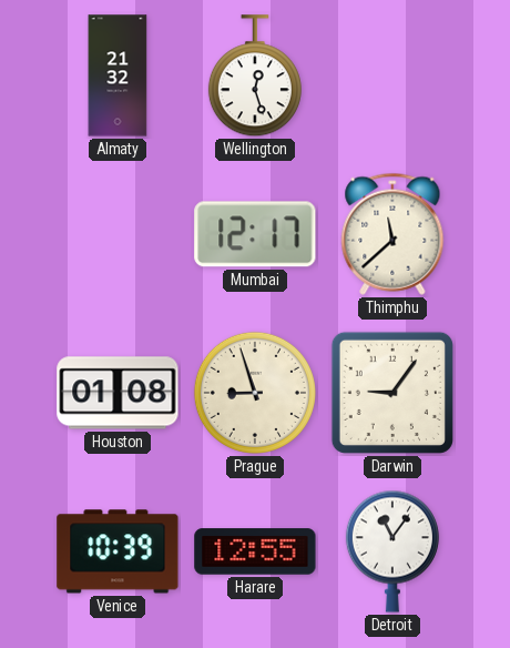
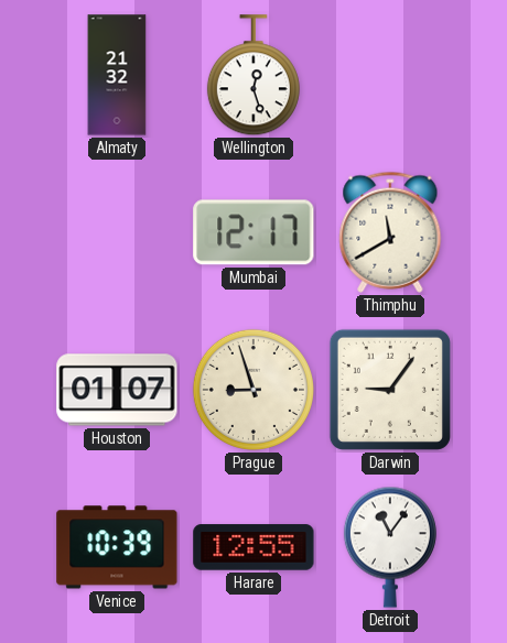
Thimphu: 11:38 -> 11:40
Houston: 01:08 -> 01:07
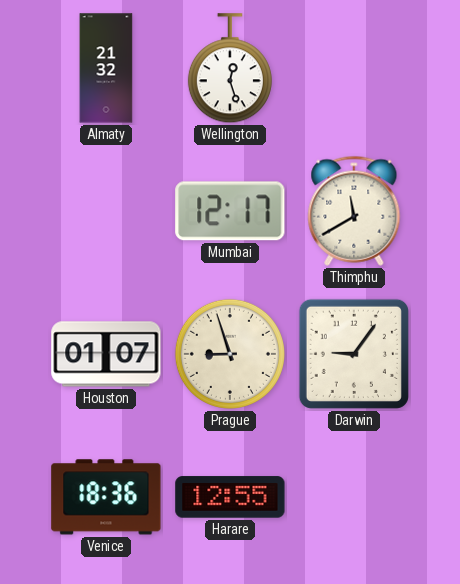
Venice: 10:39 -> 18:36
Detroit: 11:06 -> none
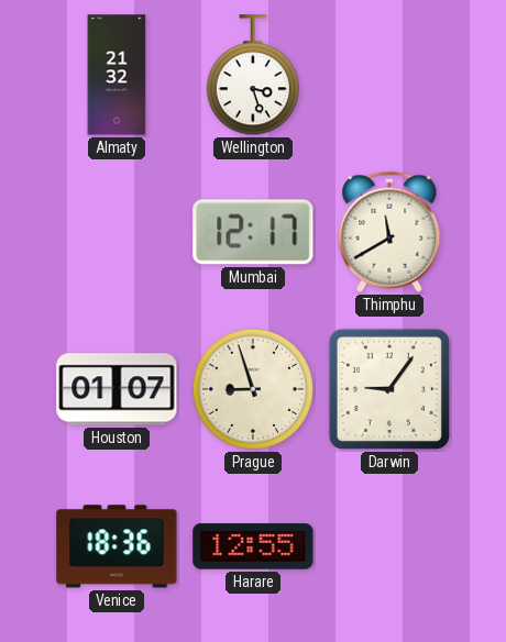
Wellington: 12:27 -> 3:27
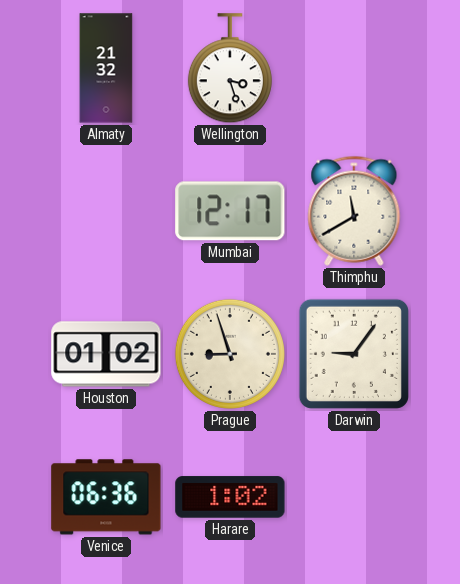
Houston: 01:07 -> 01:02
Venice: 18:36 -> 06:36
Harare: 12:55 -> 1:02
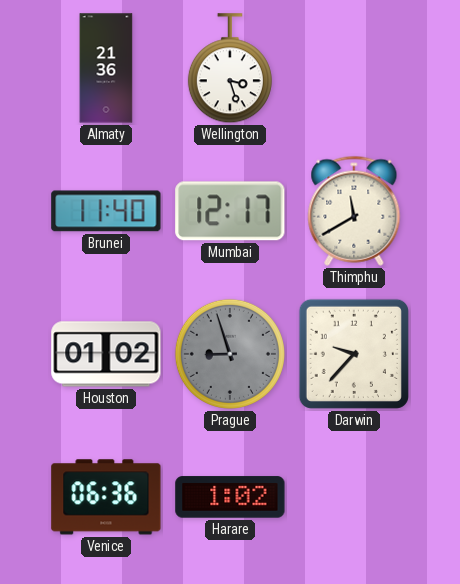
Almaty: 21:32 -> 21:36
Brunei: none -> 11:40
Prague dial: cream -> grey
Darwin: 9:06 -> 9:37
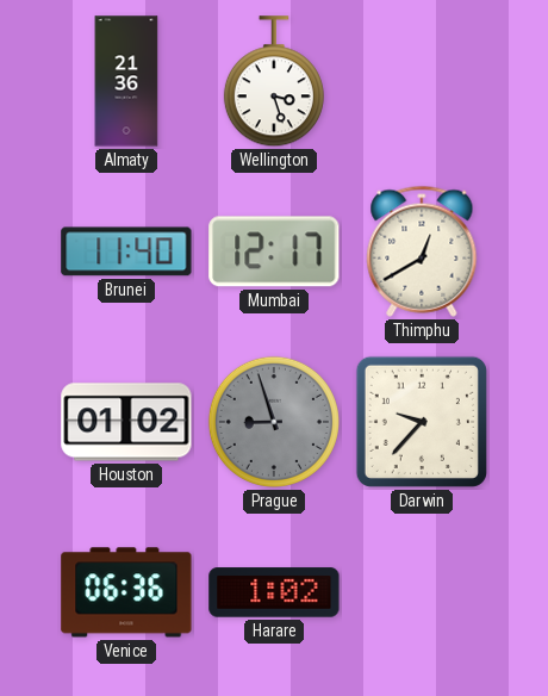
Thimphu: 11:40 -> 12:40
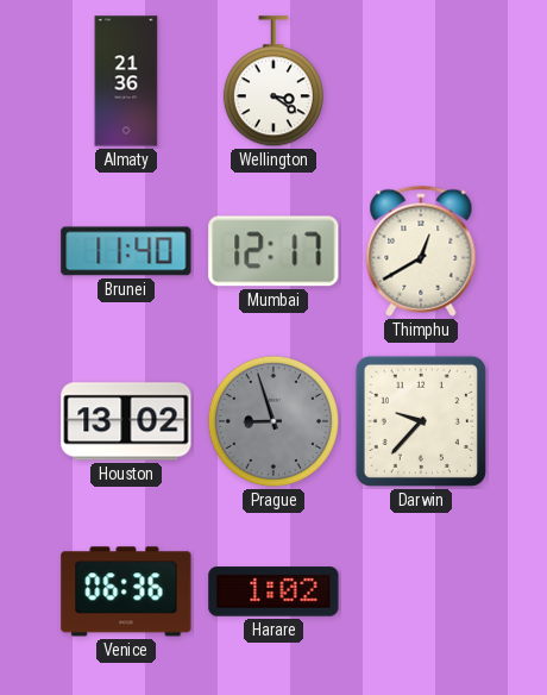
Wellington: 3:27 -> 3:21
Houston: 01:02 -> 13:02
